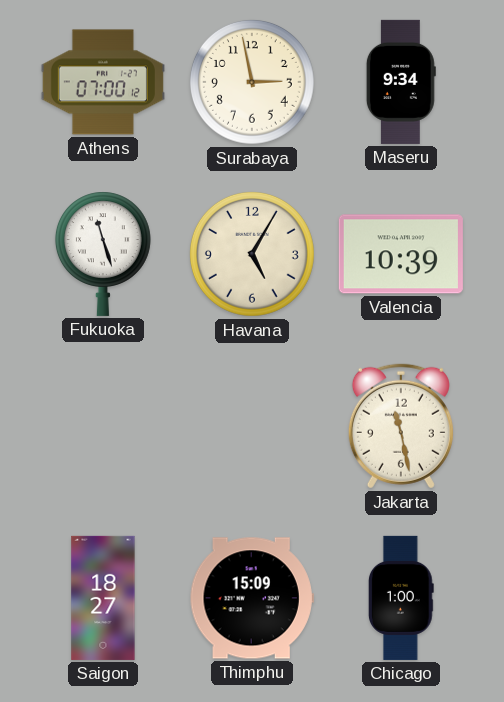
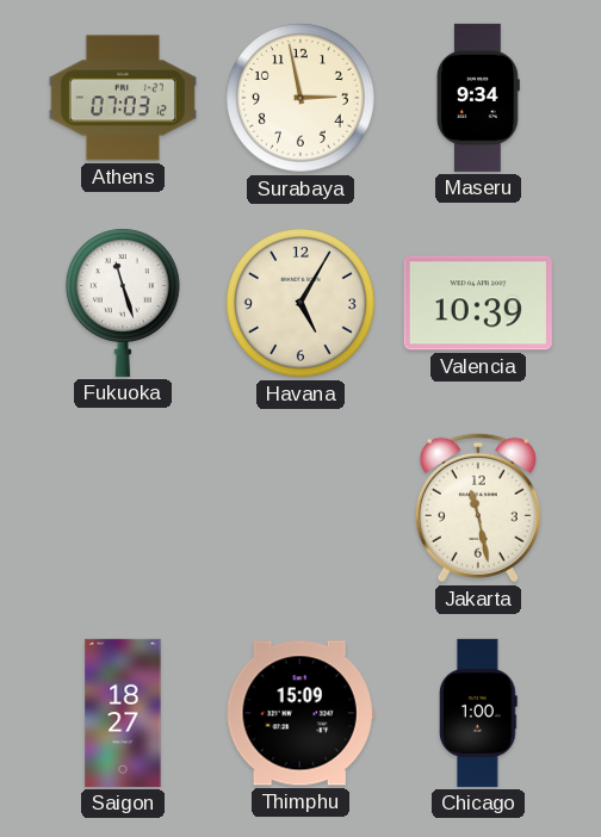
Athens: 07:00 -> 07:03
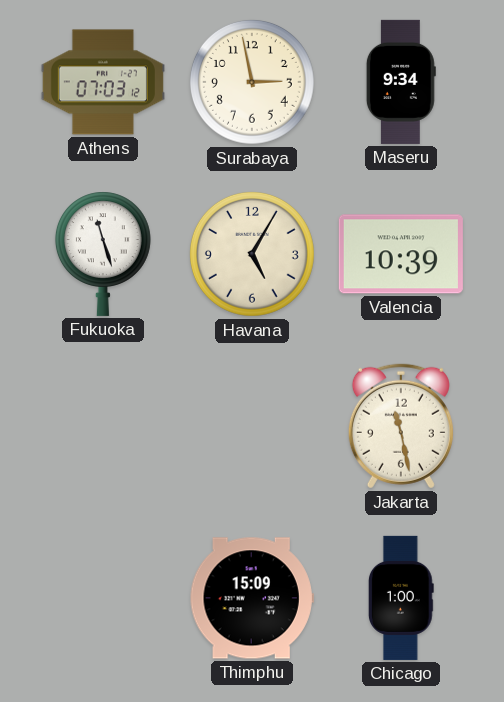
Saigon: 18:27 -> none
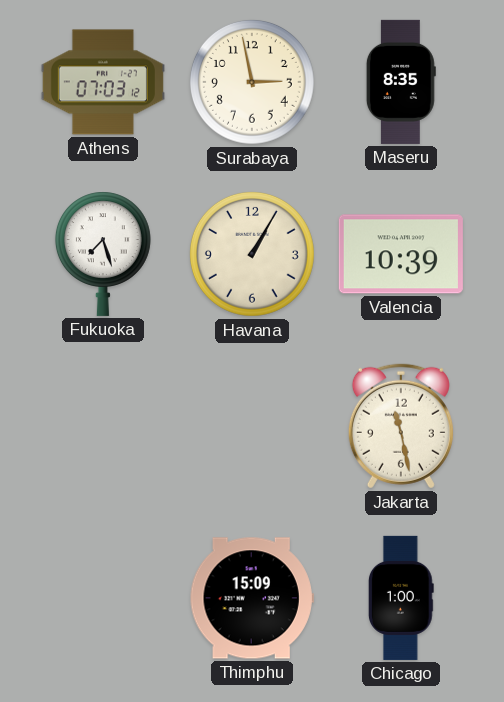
Maseru: 9:34 -> 8:35
Fukuoka: 11:27 -> 7:27
Havana: 5:05 -> 1:05
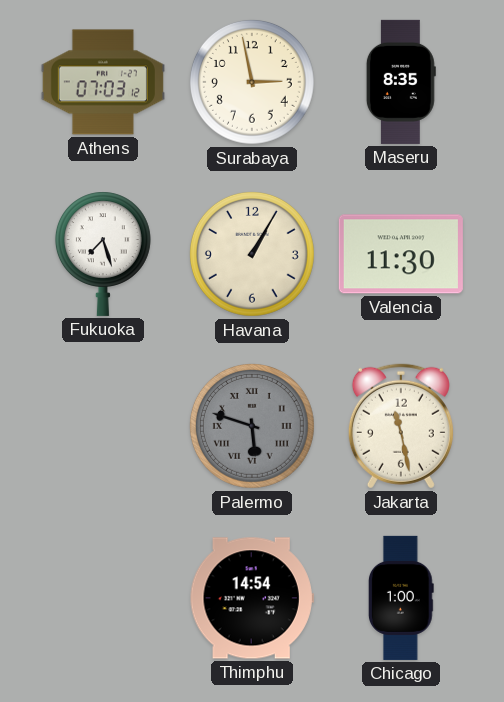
Valencia: 10:39 -> 11:30
Palermo: none -> 5:48
Thimphu: 15:09 -> 14:54
